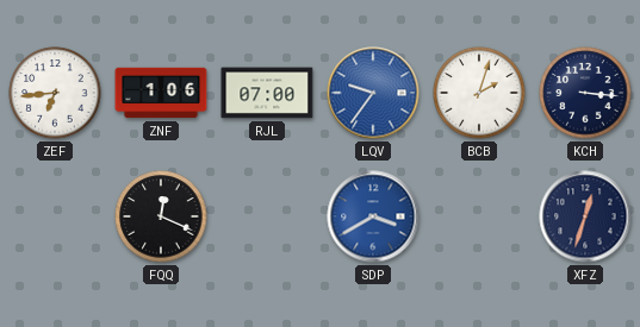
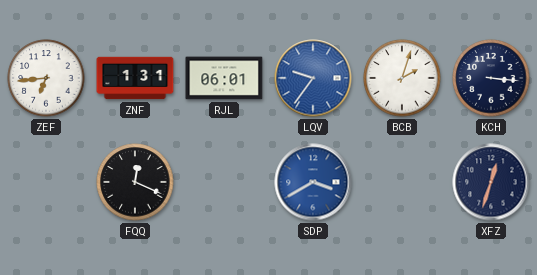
ZNF: 1:06 -> 1:31
RJL: 07:00 -> 06:01
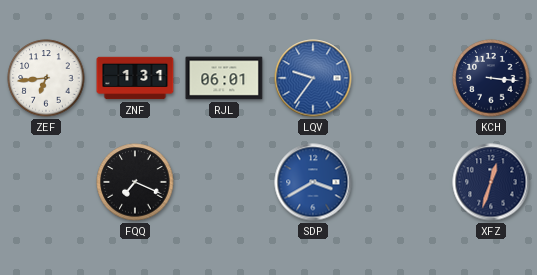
BCB: 2:03 -> none
FQQ: 12:19 -> 7:19
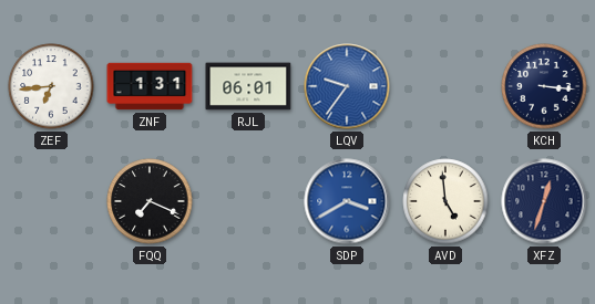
AVD: none -> 4:59
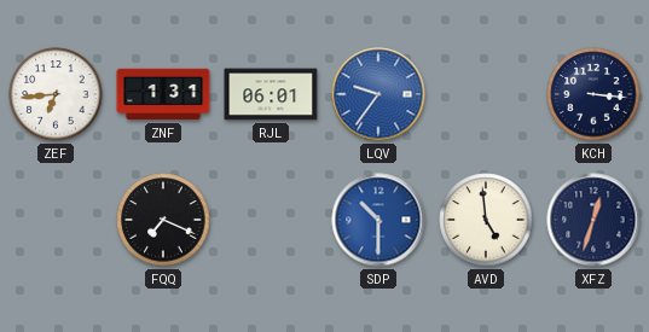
SDP: 3:40 -> 10:30
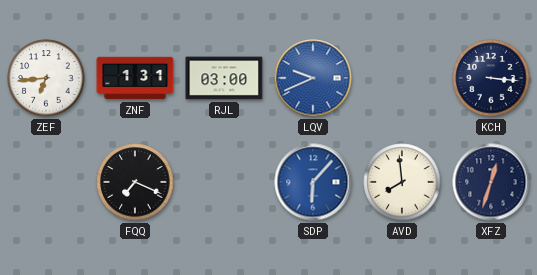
RJL: 06:01 -> 03:00
LQV: 9:36 -> 9:41
SDP: 10:30 -> 6:07
AVD: 4:59 -> 7:59
